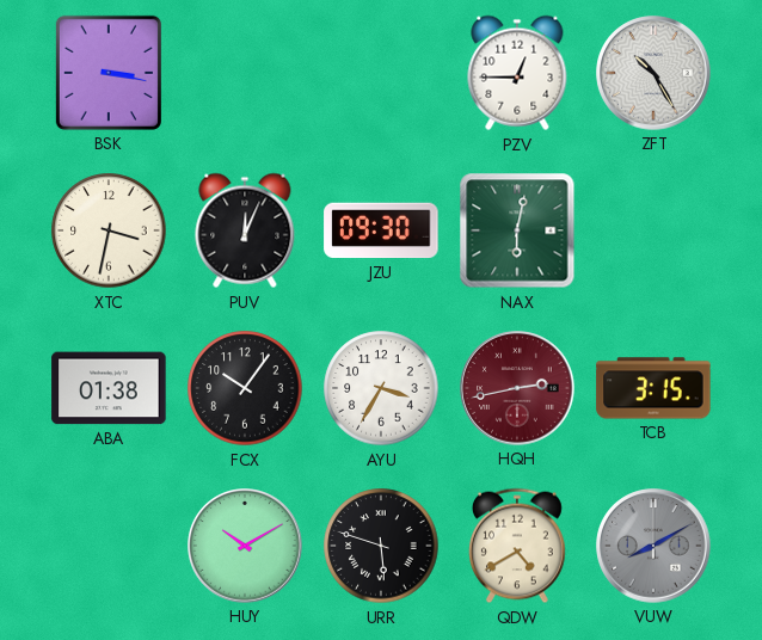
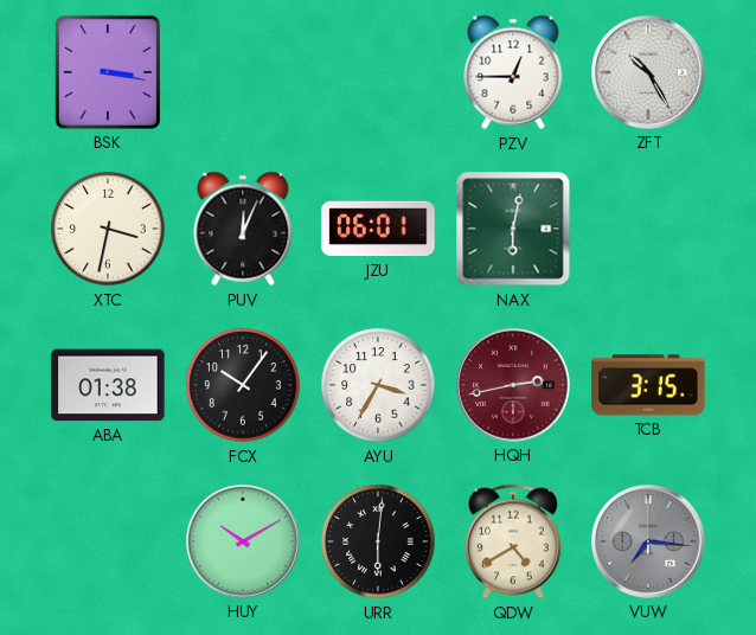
JZU: 09:30 -> 06:01
URR: 5:48 -> 6:01
VUW: 8:10 -> 7:16
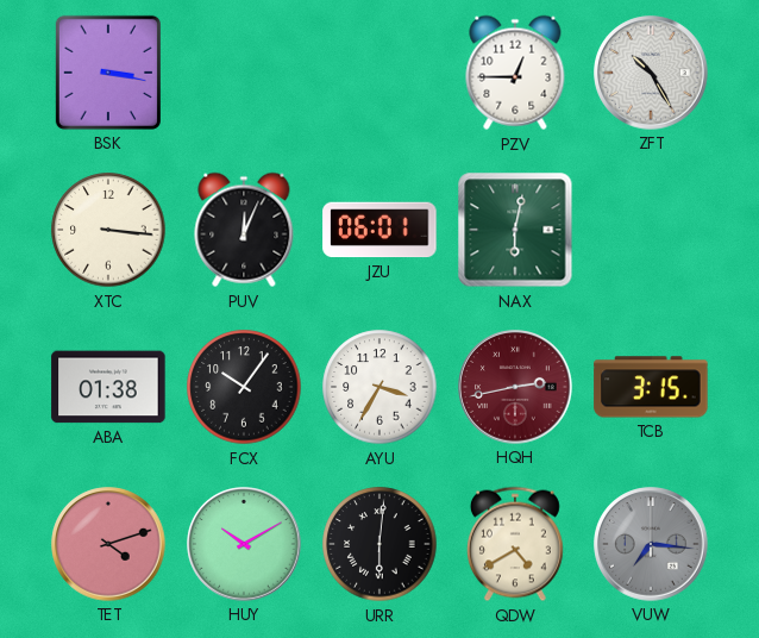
XTC: 3:32 -> 3:16
TET: none -> 4:12
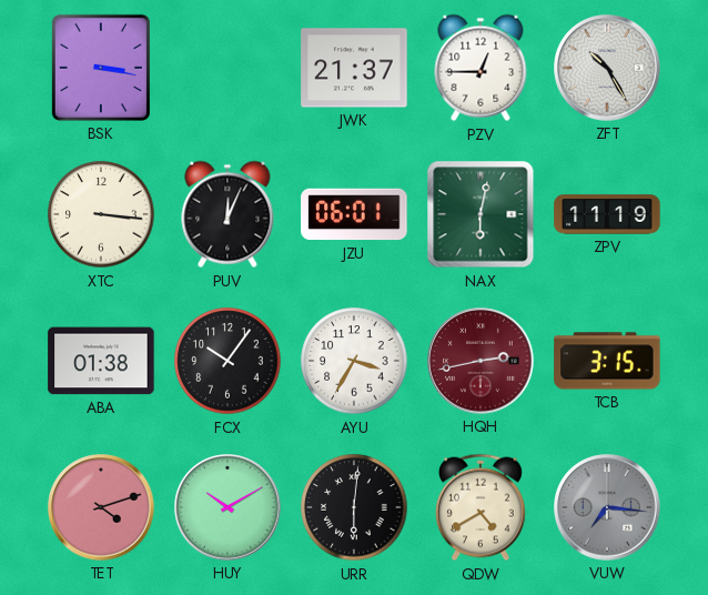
JWK: none -> 21:37
ZPV: none -> 11:19
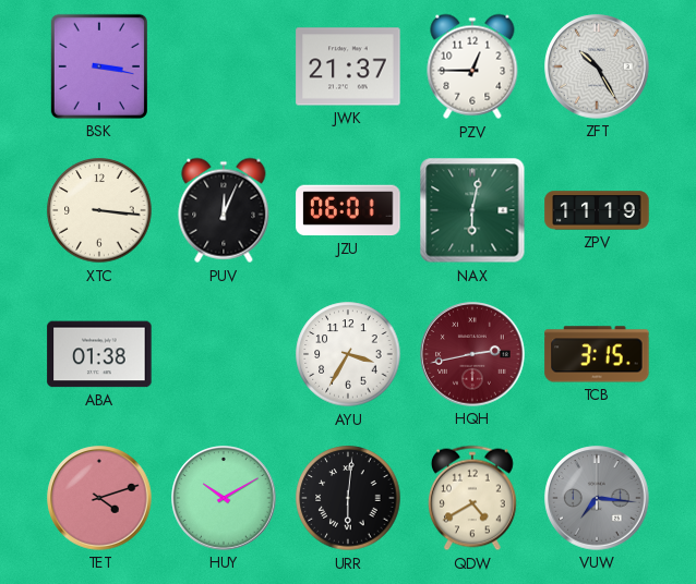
FCX: 10:06 -> none
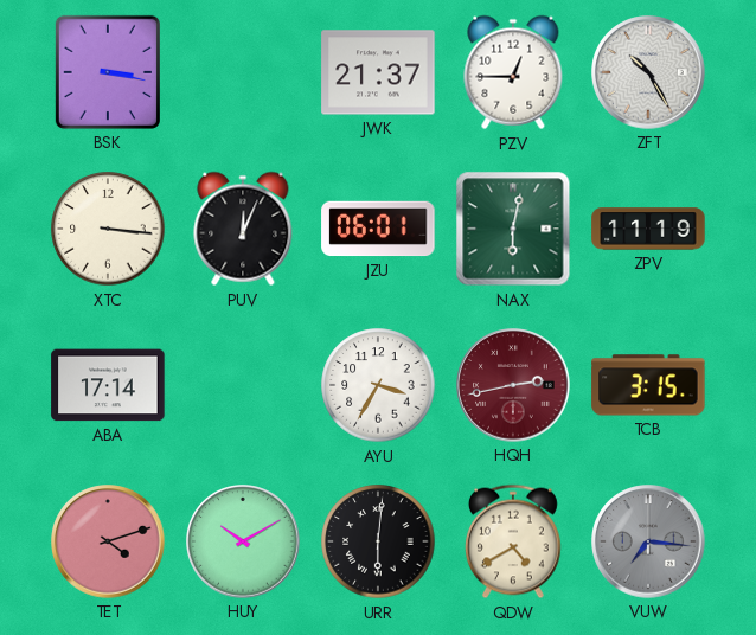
ABA: 01:38 -> 17:14
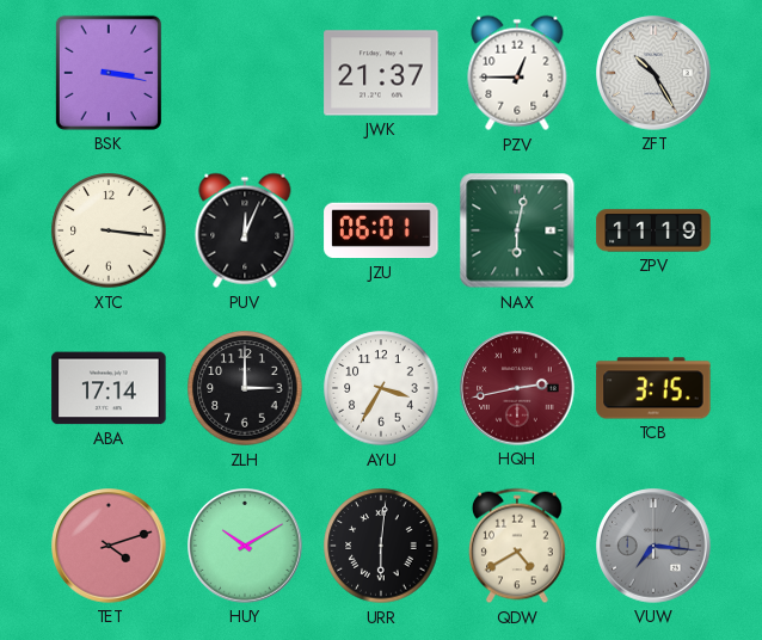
ZLH: none -> 3:00
